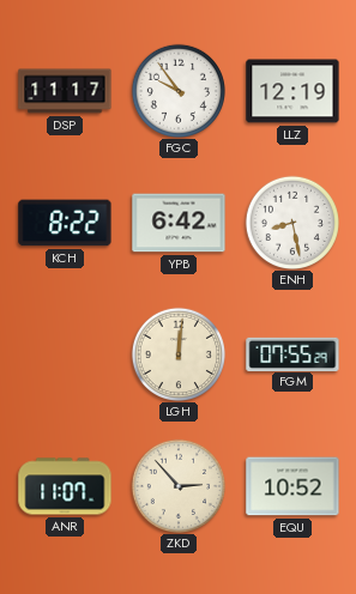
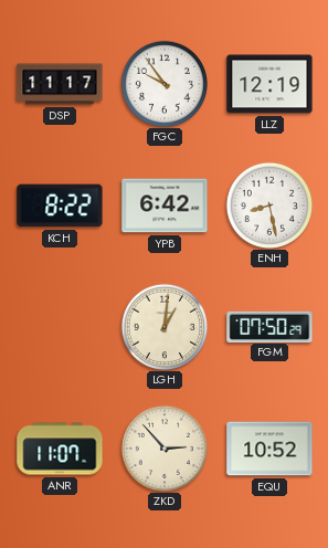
LGH: 12:01 -> 1:01
FGM: 07:55 -> 07:50
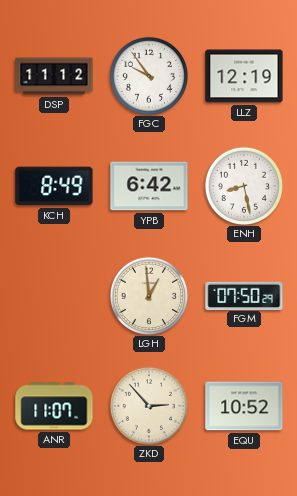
DSP: 11:17 -> 11:12
KCH: 8:22 -> 8:49
LGH: 1:01 -> 12:59
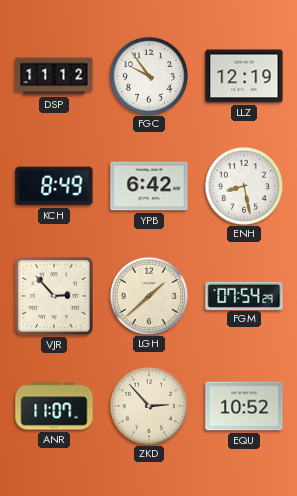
VJR: none -> 2:53
LGH: 12:59 -> 1:38
FGM: 07:50 -> 07:54
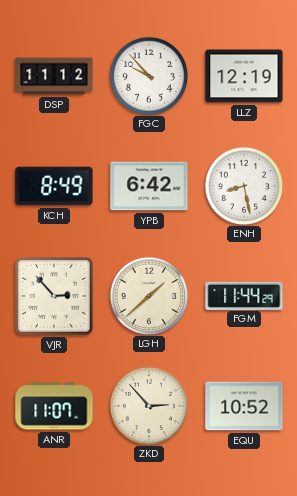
FGC: 9:54 -> 9:53
FGM: 07:54 -> 11:44
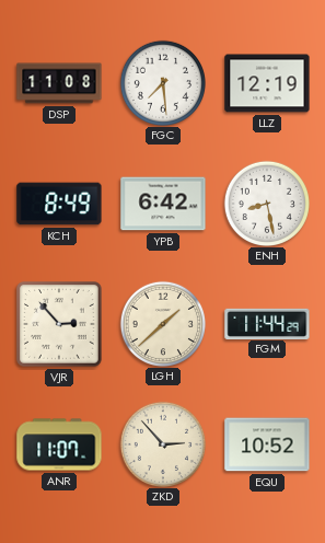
DSP: 11:12 -> 11:08
FGC: 9:53 -> 7:29
